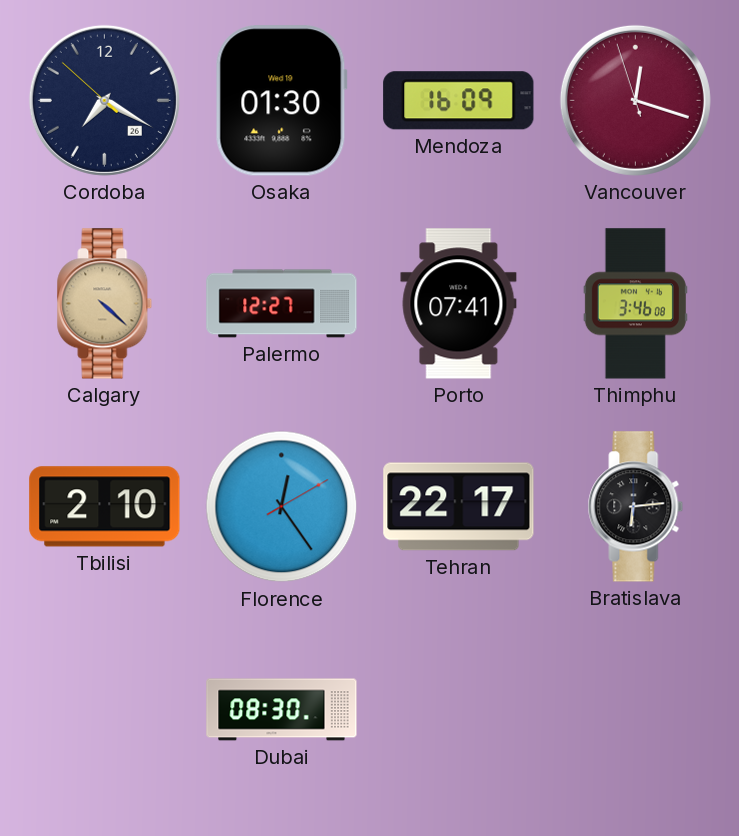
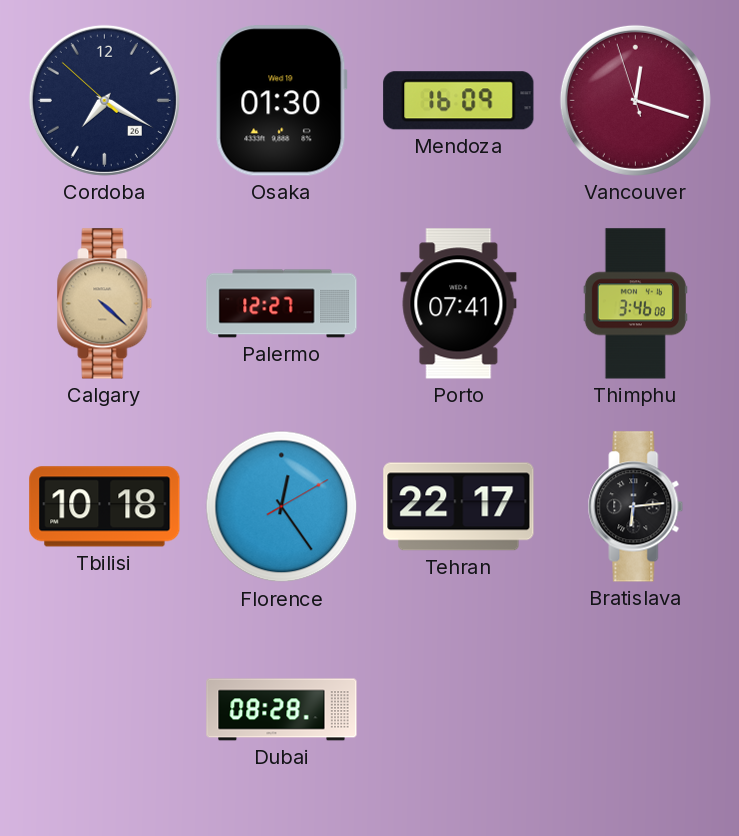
Tbilisi: 2:10 -> 10:18
Dubai: 08:30 -> 08:28
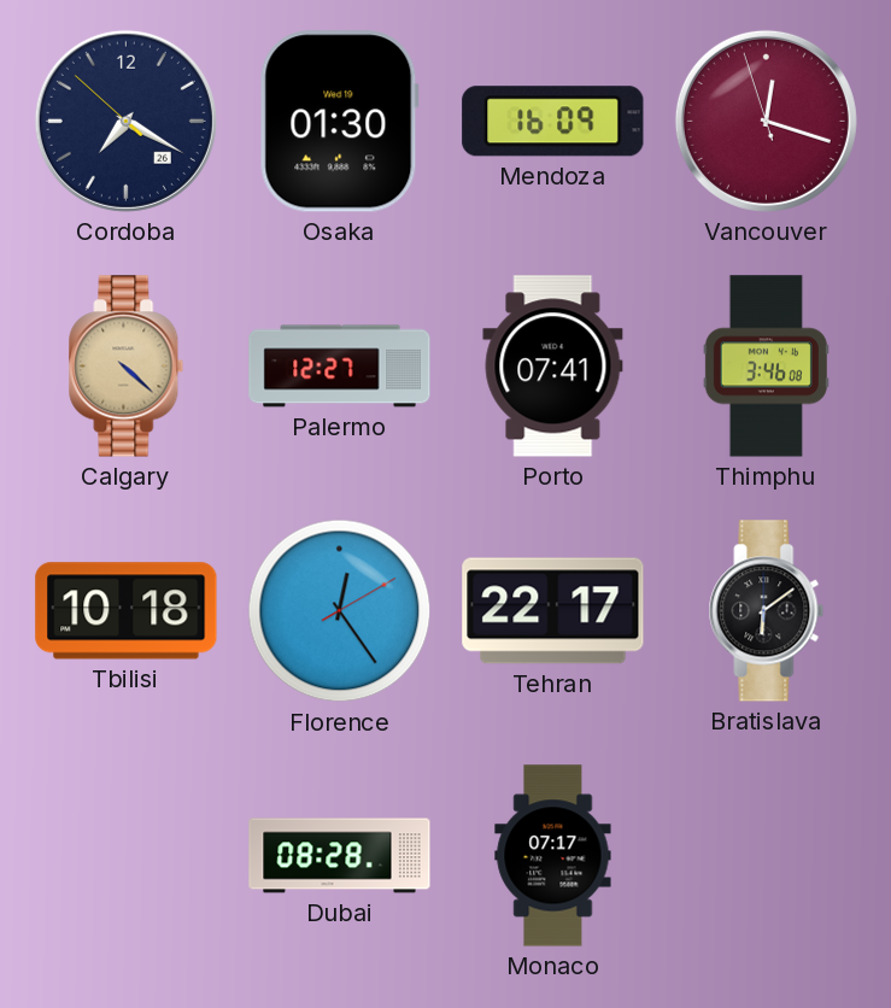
Bratislava: 6:14 -> 6:09
Monaco: none -> 07:17
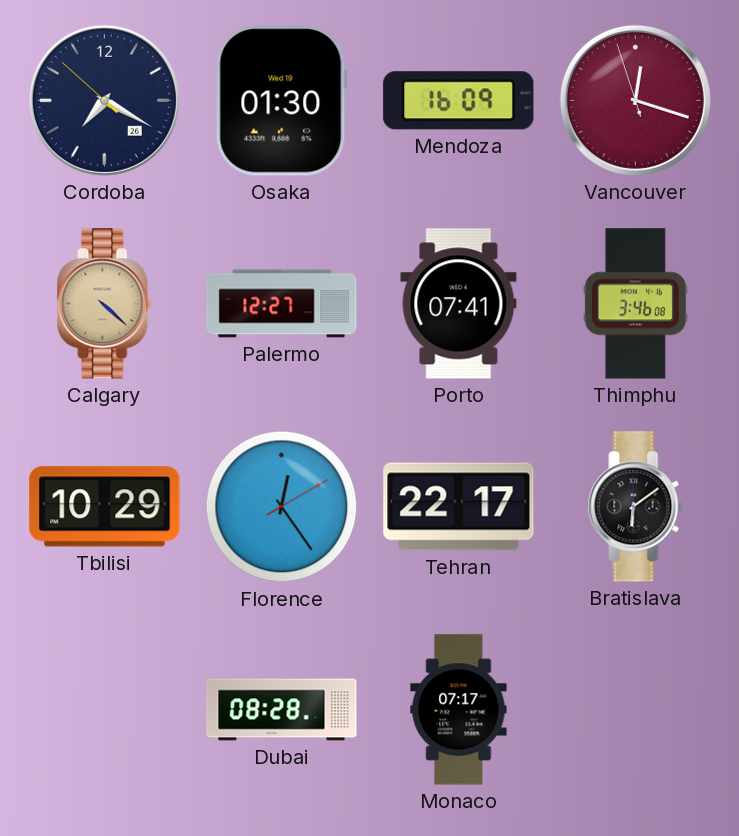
Tbilisi: 10:18 -> 10:29
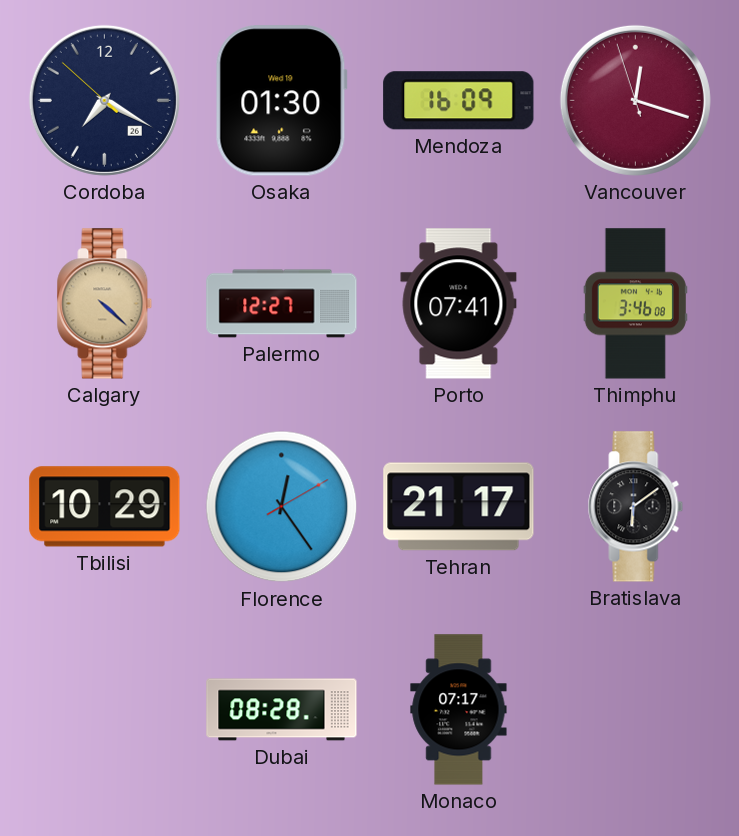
Tehran: 22:17 -> 21:17
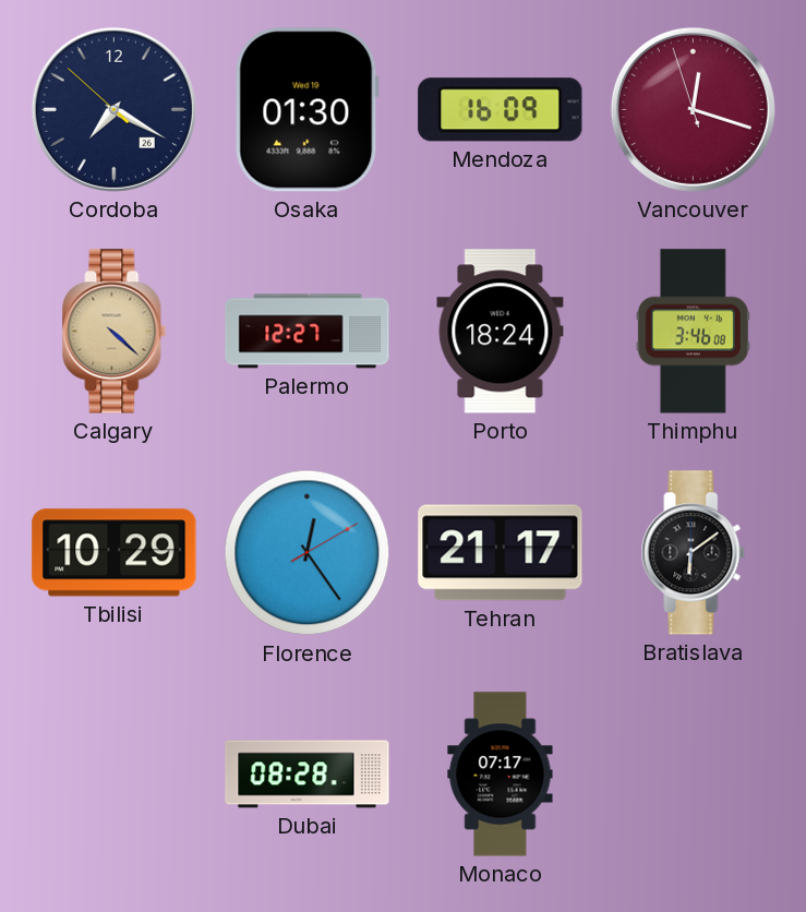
Porto: 07:41 -> 18:24
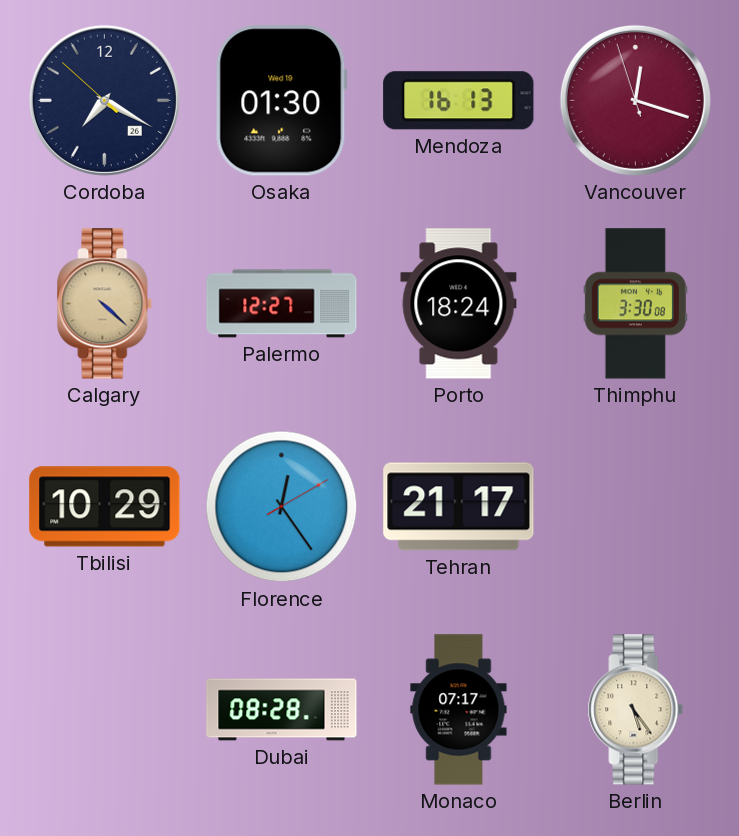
Mendoza: 16:09 -> 16:13
Thimphu: 3:46 -> 3:30
Bratislava: 6:09 -> none
Berlin: none -> 5:24
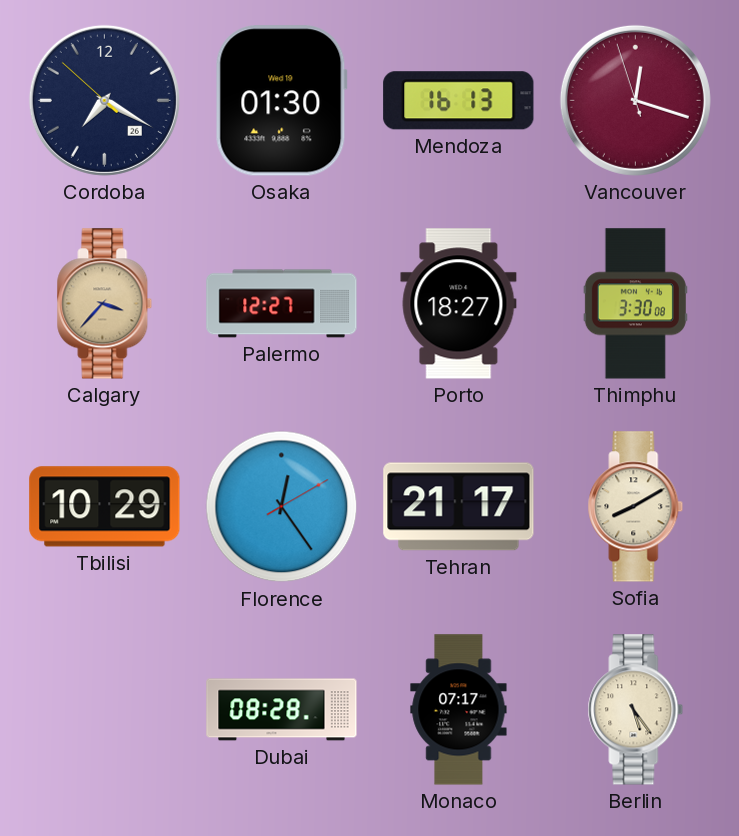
Calgary: 4:22 -> 3:37
Porto: 18:24 -> 18:27
Sofia: none -> 8:10
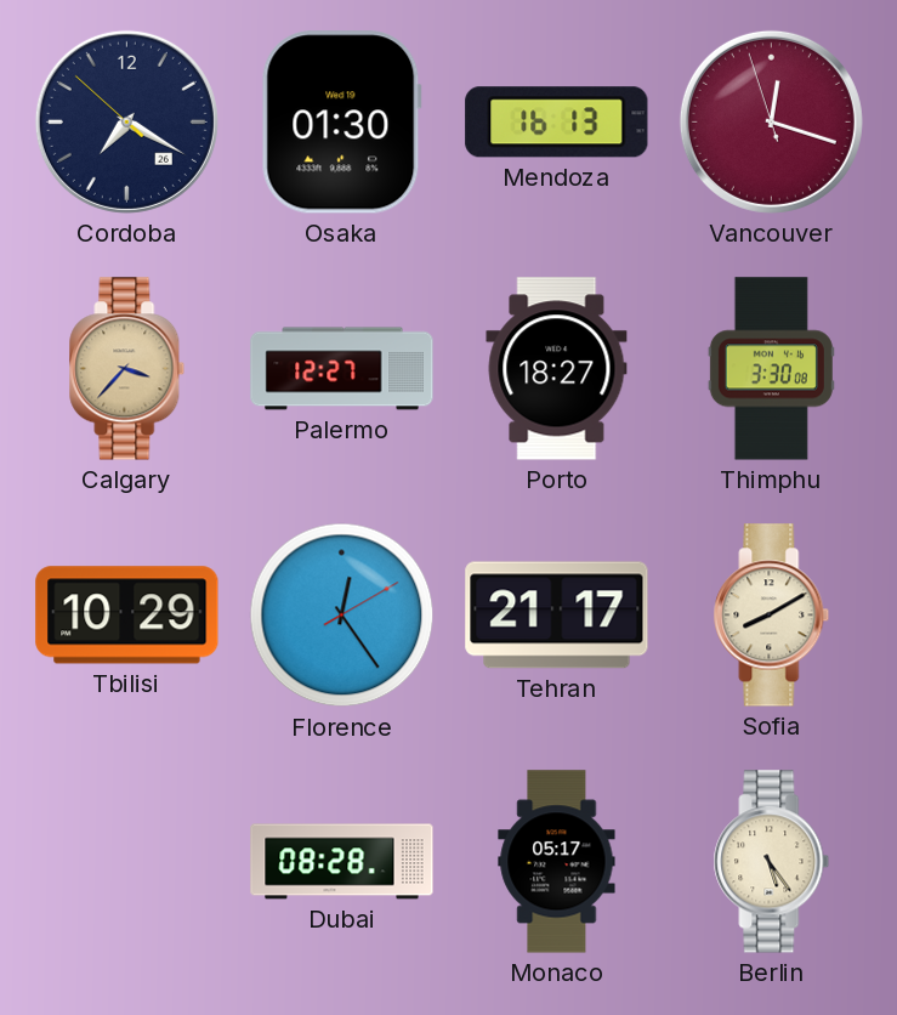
Monaco: 07:17 -> 05:17
